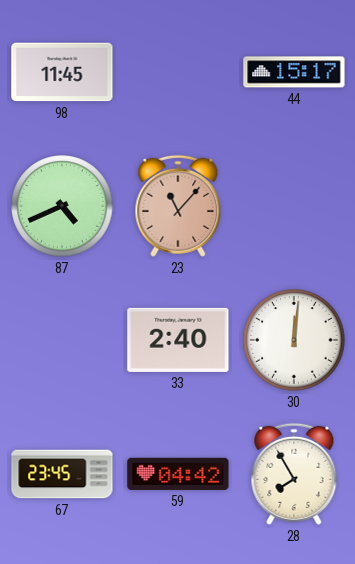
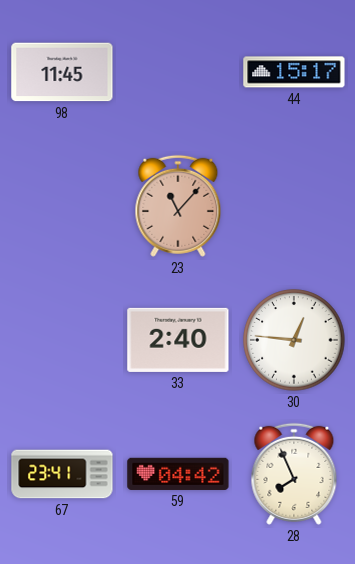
87: 4:41 -> none
30: 12:01 -> 12:46
67: 23:45 -> 23:41
28: 7:55 -> 7:56
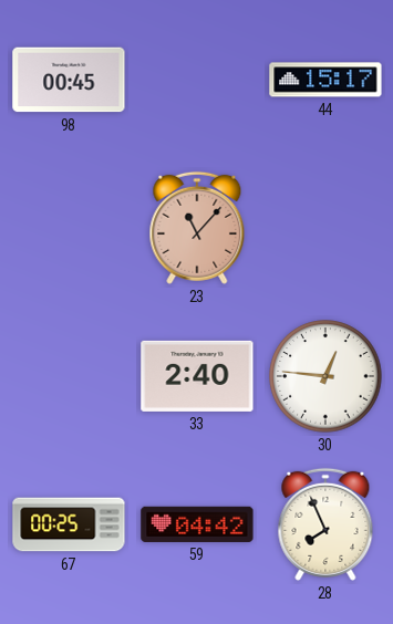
98: 11:45 -> 00:45
67: 23:41 -> 00:25
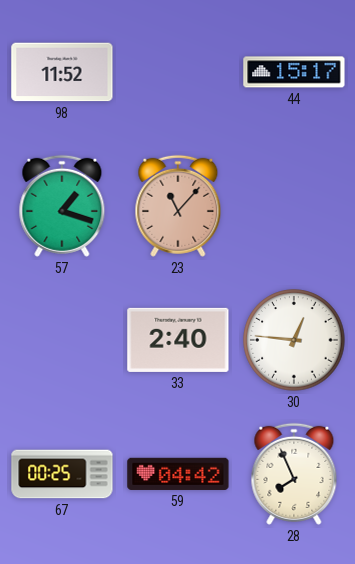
98: 00:45 -> 11:52
57: none -> 1:18
